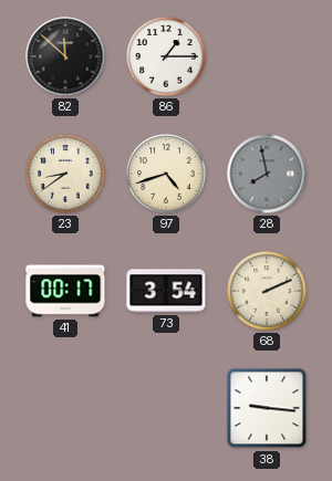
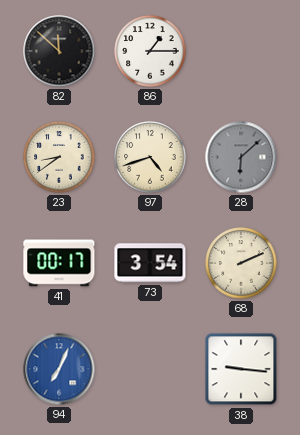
28: 7:58 -> 6:08
94: none -> 7:04
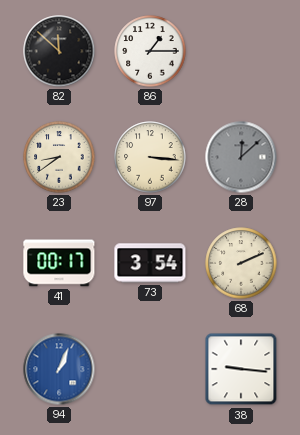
97: 4:42 -> 3:16
28: 6:08 -> 12:08
94: 7:04 -> 1:04
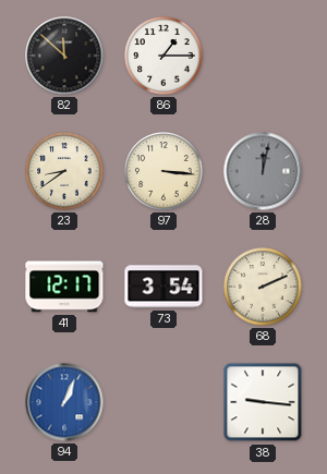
28: 12:08 -> 12:02
41: 00:17 -> 12:17
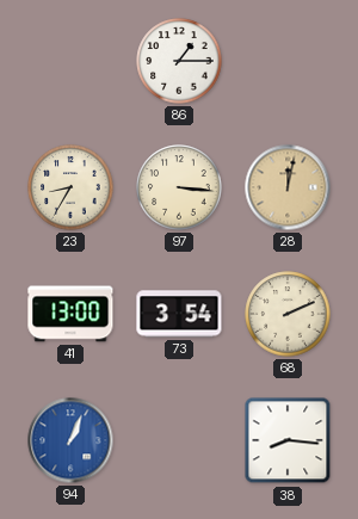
82: 11:52 -> none
23: 8:39 -> 8:35
28 dial: grey -> champagne
41: 12:17 -> 13:00
38: 9:16 -> 8:16
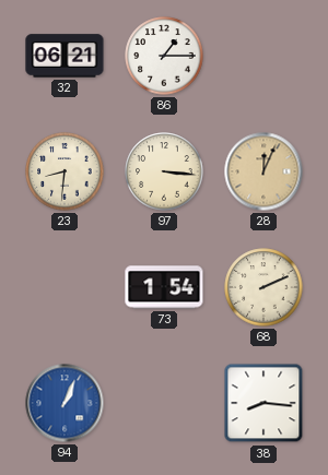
32: none -> 06:21
23: 8:35 -> 8:31
28: 12:02 -> 12:04
41: 13:00 -> none
73: 3:54 -> 1:54
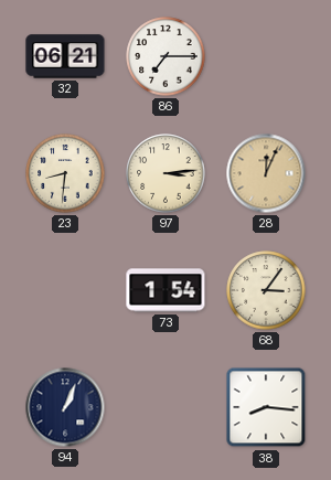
86: 1:15 -> 7:15
97: 3:16 -> 3:14
68: 2:11 -> 3:06
94 dial: blue -> navy
